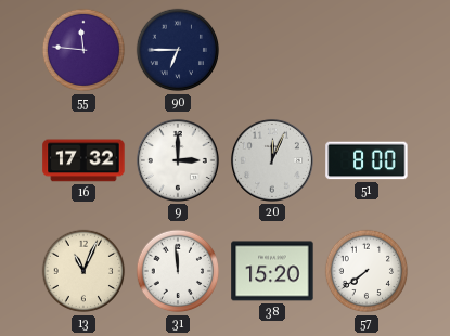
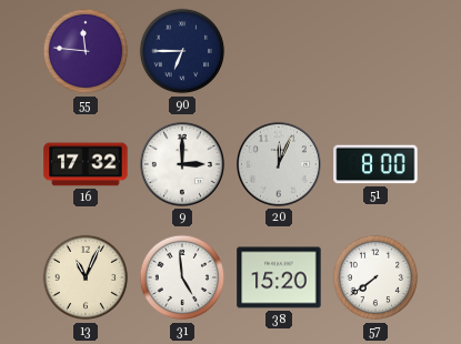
31: 11:59 -> 4:59
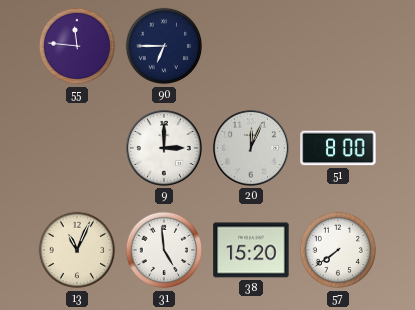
16: 17:32 -> none
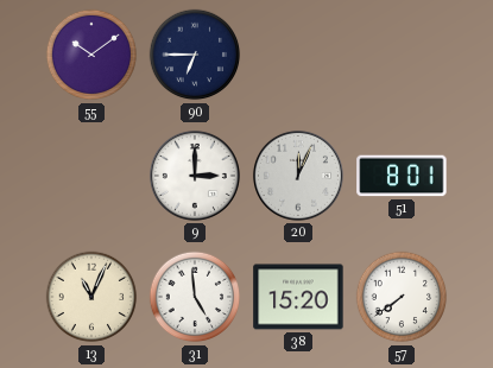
55: 11:46 -> 10:09
51: 8:00 -> 8:01
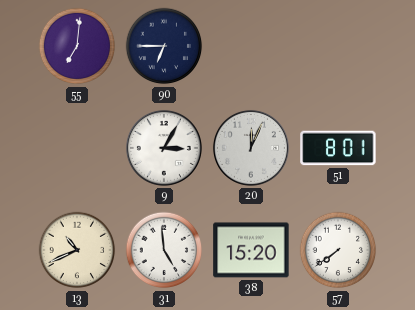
55: 10:09 -> 7:01
9: 3:00 -> 3:05
13: 11:04 -> 10:41
